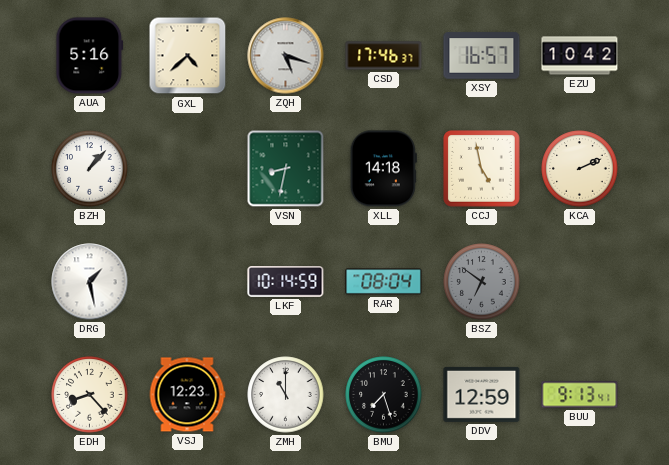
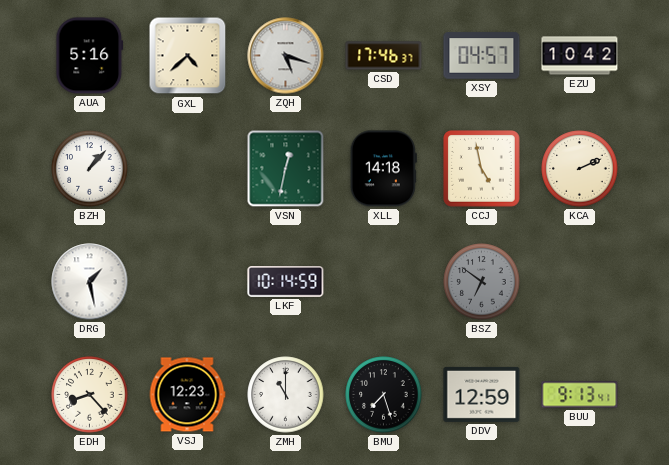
XSY: 16:57 -> 04:57
VSN: 8:32 -> 12:32
RAR: 08:04 -> none
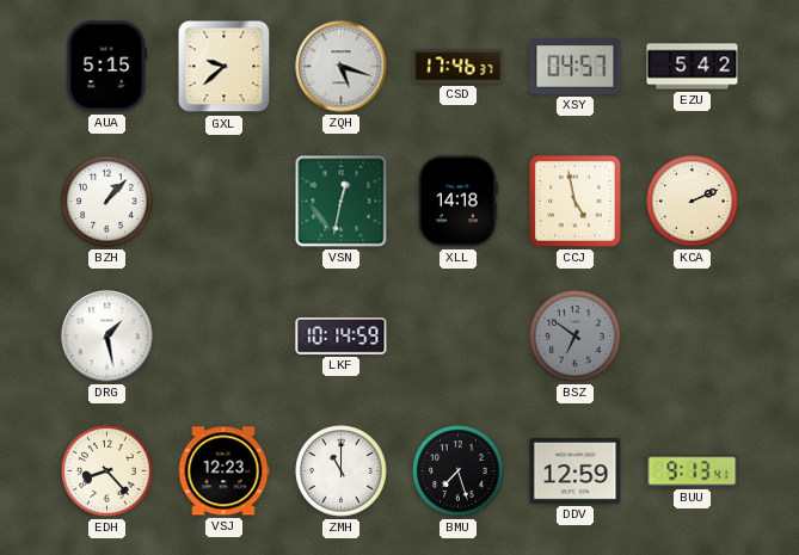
AUA: 5:16 -> 5:15
GXL: 4:38 -> 9:38
EZU: 10:42 -> 5:42
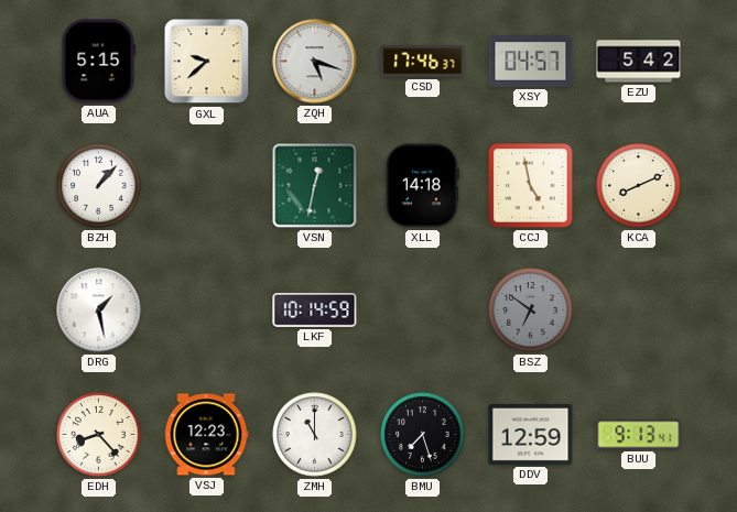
KCA: 2:11 -> 8:11
